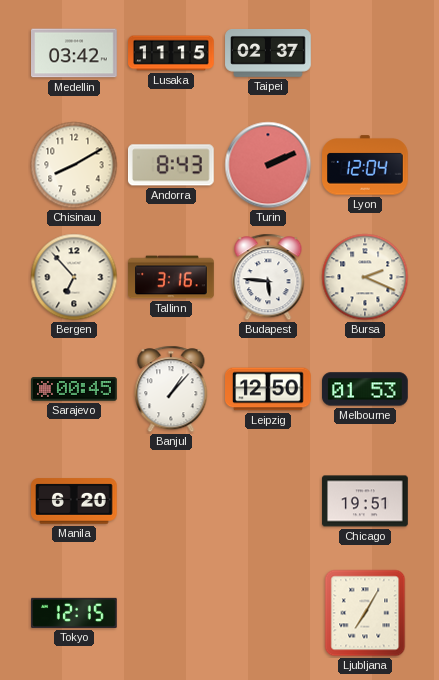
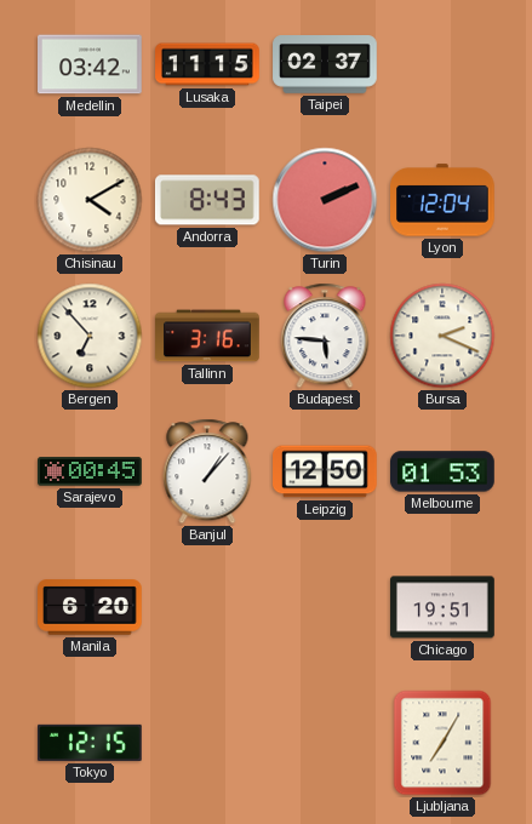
Chisinau: 8:10 -> 4:10
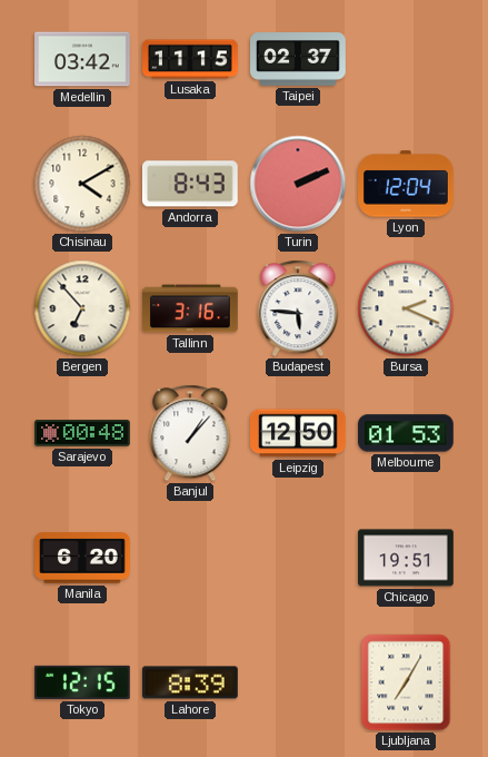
Sarajevo: 00:45 -> 00:48
Lahore: none -> 8:39
